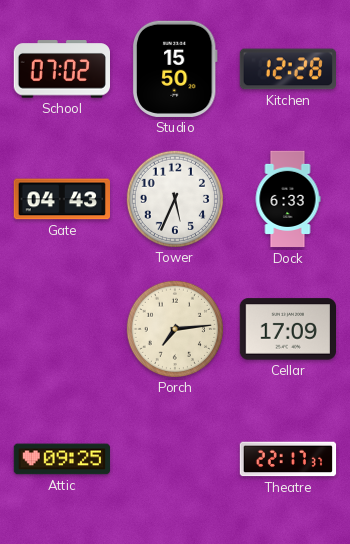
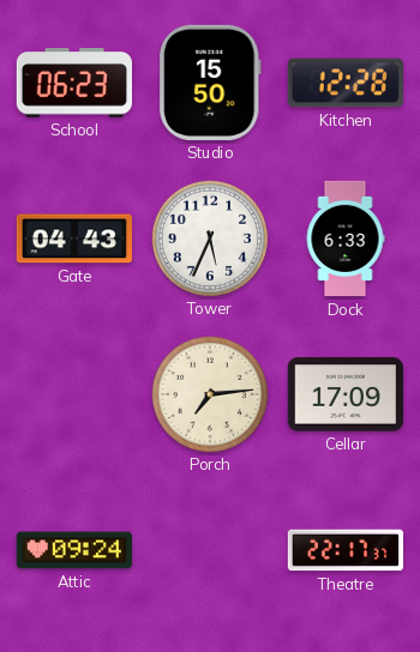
School: 07:02 -> 06:23
Attic: 09:25 -> 09:24
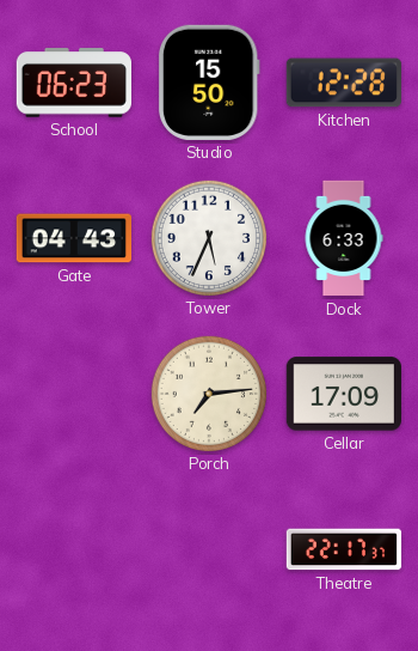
Attic: 09:24 -> none
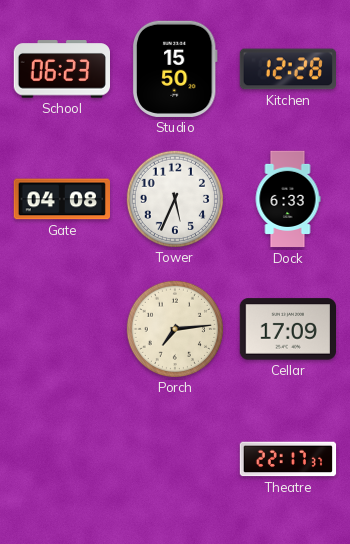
Gate: 04:43 -> 04:08
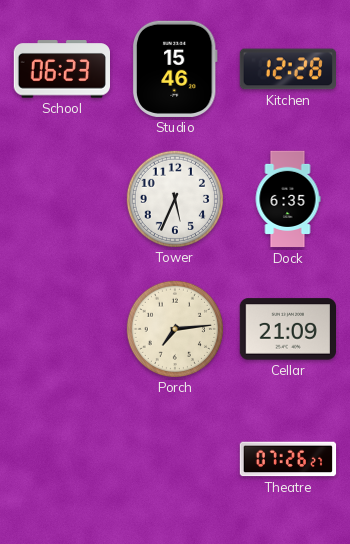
Studio: 15:50 -> 15:46
Gate: 04:08 -> none
Dock: 6:33 -> 6:35
Cellar: 17:09 -> 21:09
Theatre: 22:17 -> 07:26
